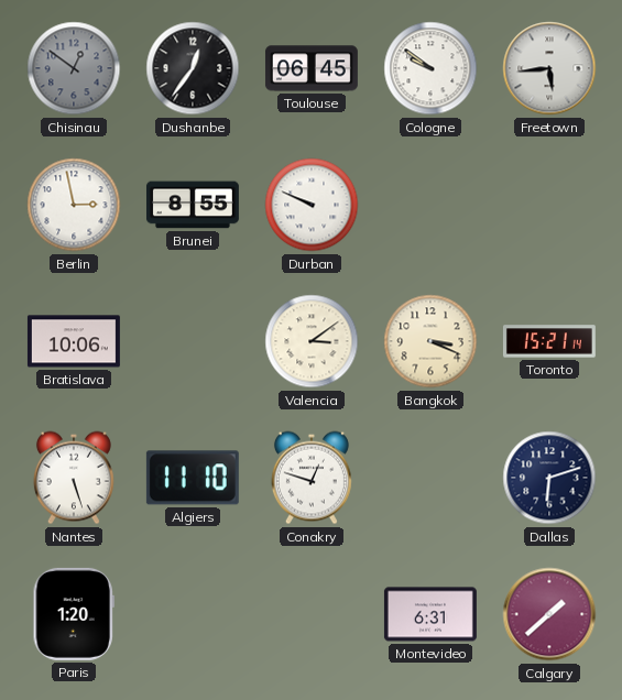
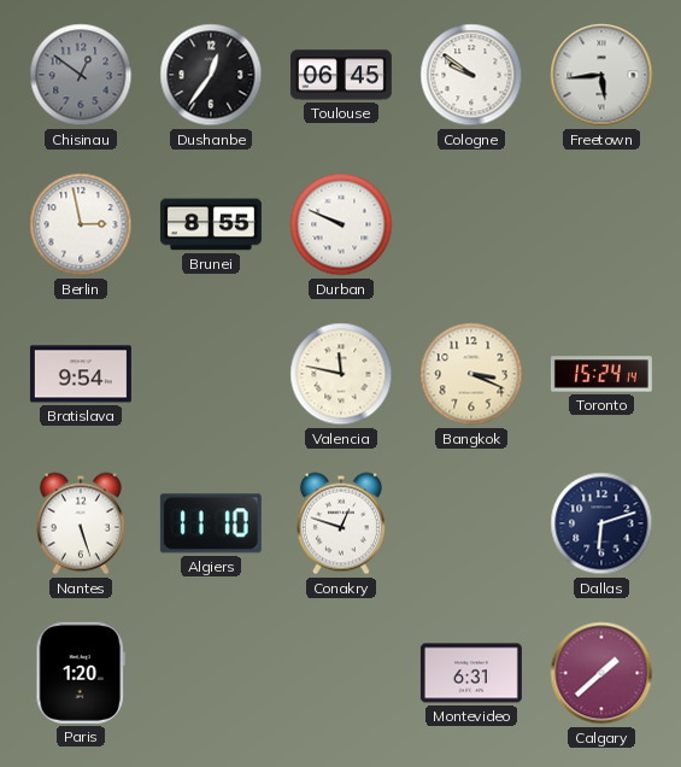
Bratislava: 10:06 -> 9:54
Valencia: 3:09 -> 11:47
Toronto: 15:21 -> 15:24
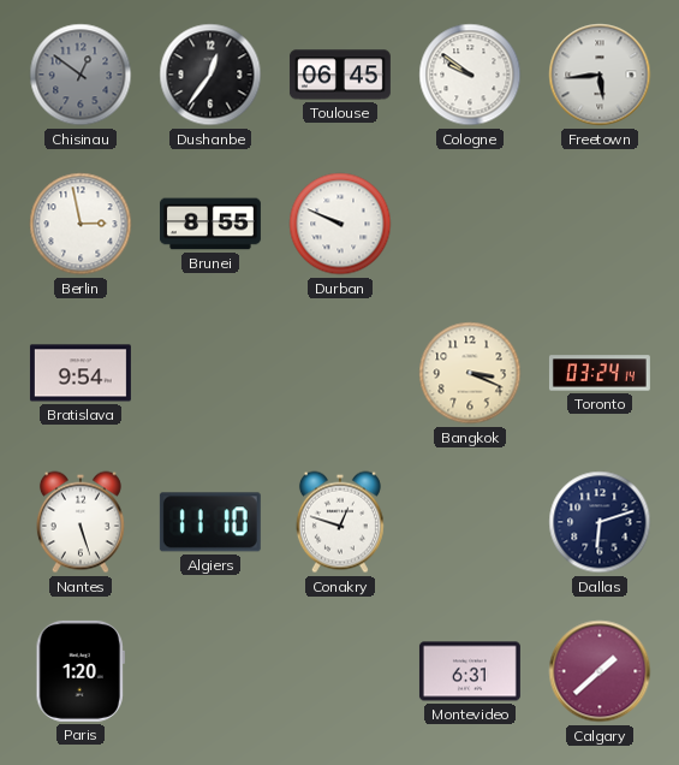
Valencia: 11:47 -> none
Toronto: 15:24 -> 03:24
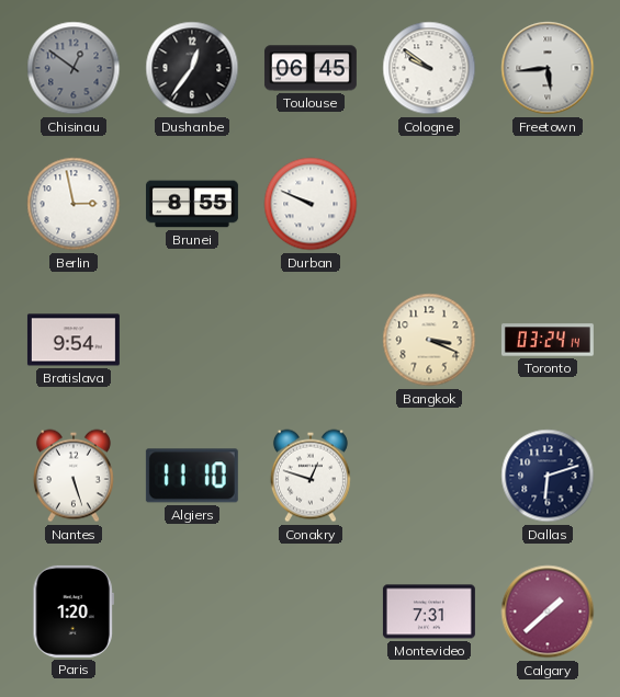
Montevideo: 6:31 -> 7:31
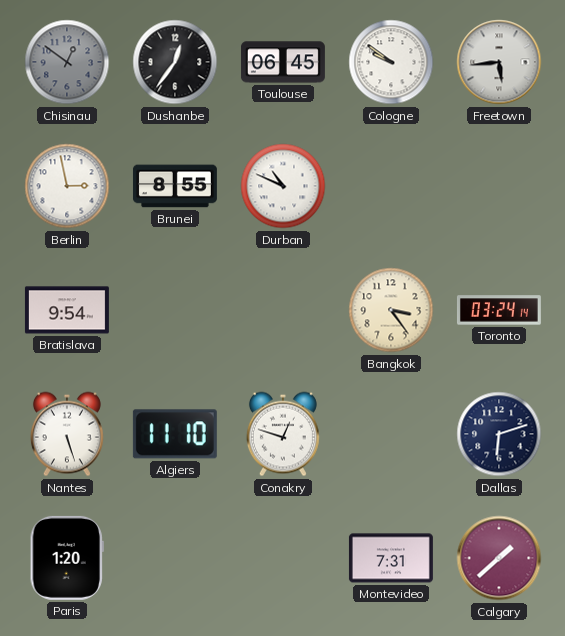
Durban: 9:49 -> 10:49
Bangkok: 3:19 -> 3:24
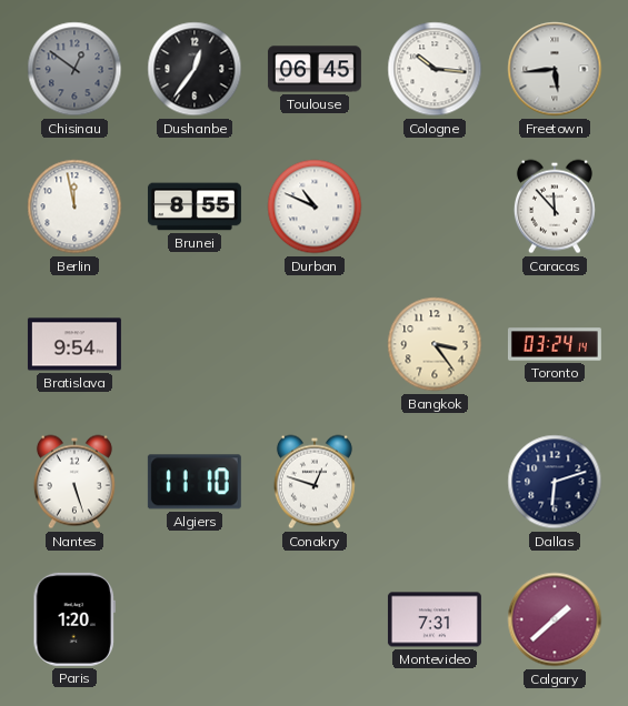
Cologne: 9:51 -> 10:16
Berlin: 2:58 -> 11:58
Caracas: none -> 11:53
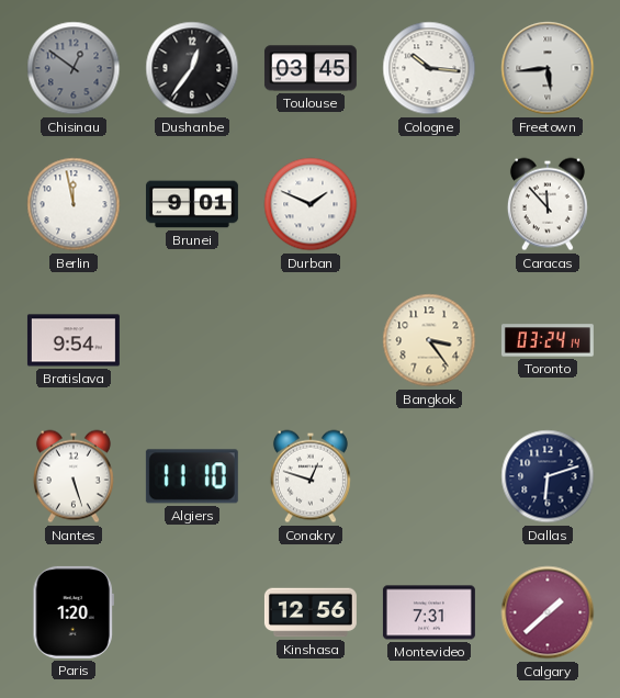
Toulouse: 06:45 -> 03:45
Brunei: 8:55 -> 9:01
Durban: 10:49 -> 1:49
Kinshasa: none -> 12:56
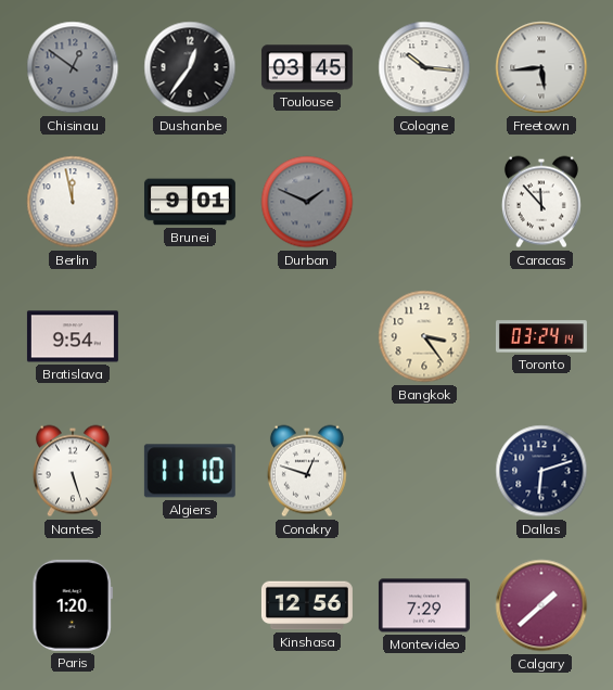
Durban dial: white -> grey
Montevideo: 7:31 -> 7:29
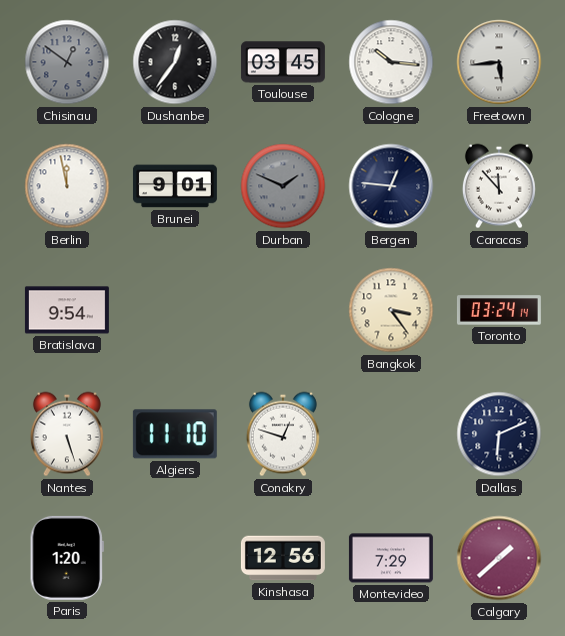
Bergen: none -> 12:46
Dallas: 6:12 -> 6:11
